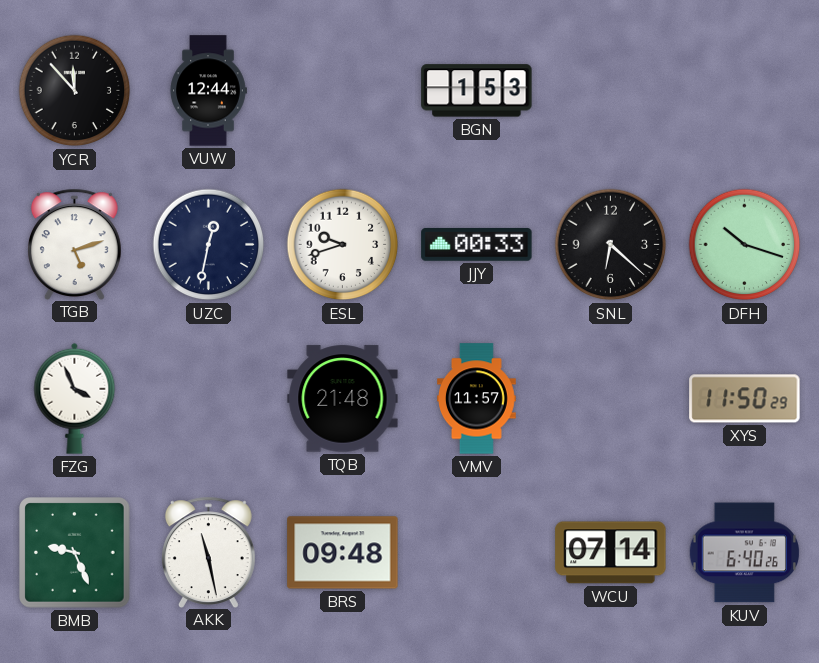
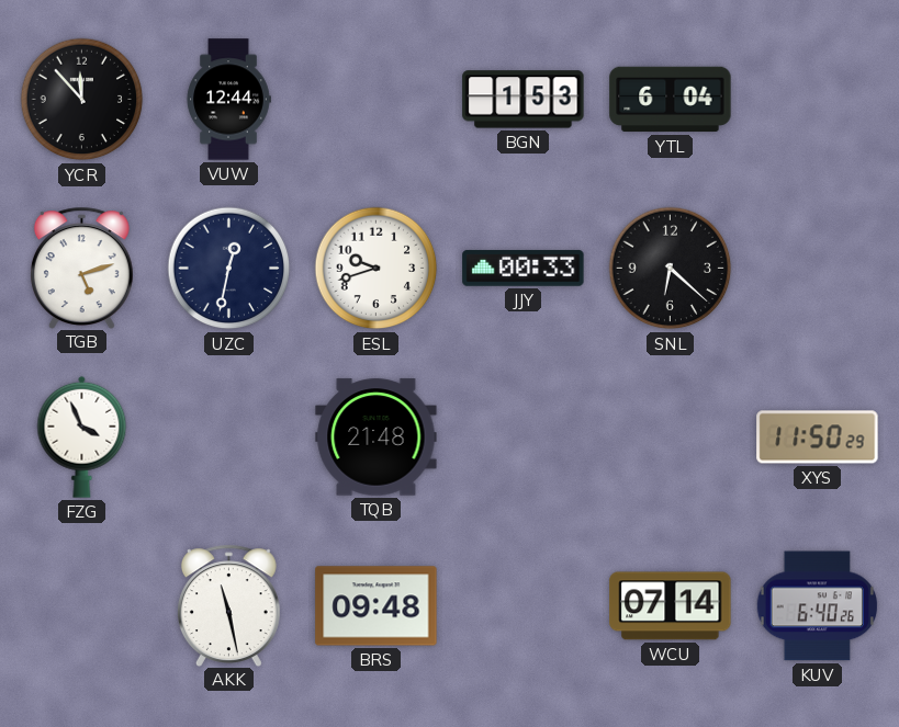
YTL: none -> 6:04
DFH: 10:18 -> none
VMV: 11:57 -> none
BMB: 9:26 -> none
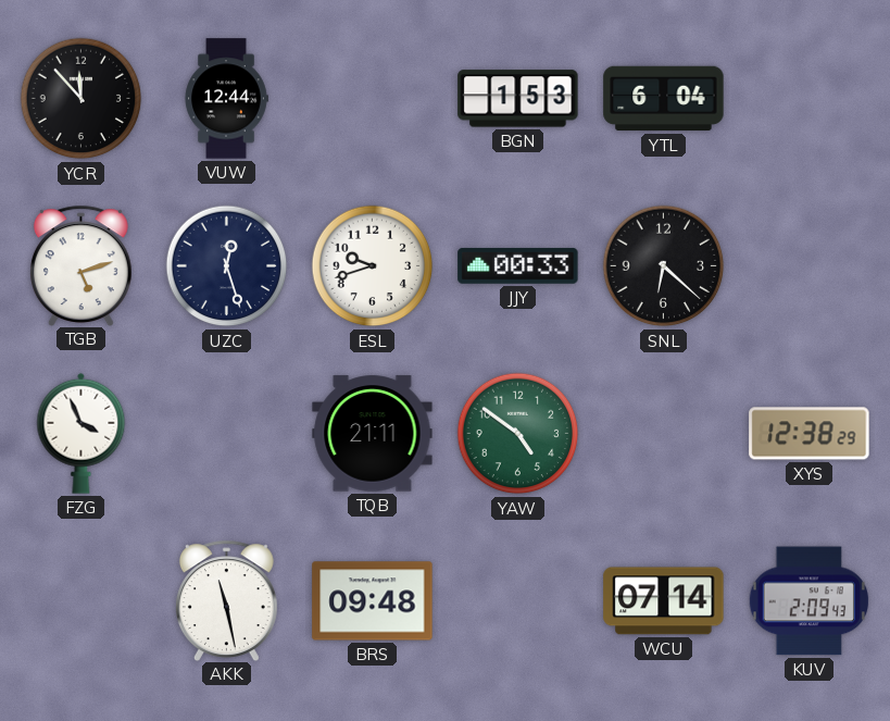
UZC: 12:32 -> 12:27
TQB: 21:48 -> 21:11
YAW: none -> 4:51
XYS: 11:50 -> 12:38
KUV: 6:40 -> 2:09
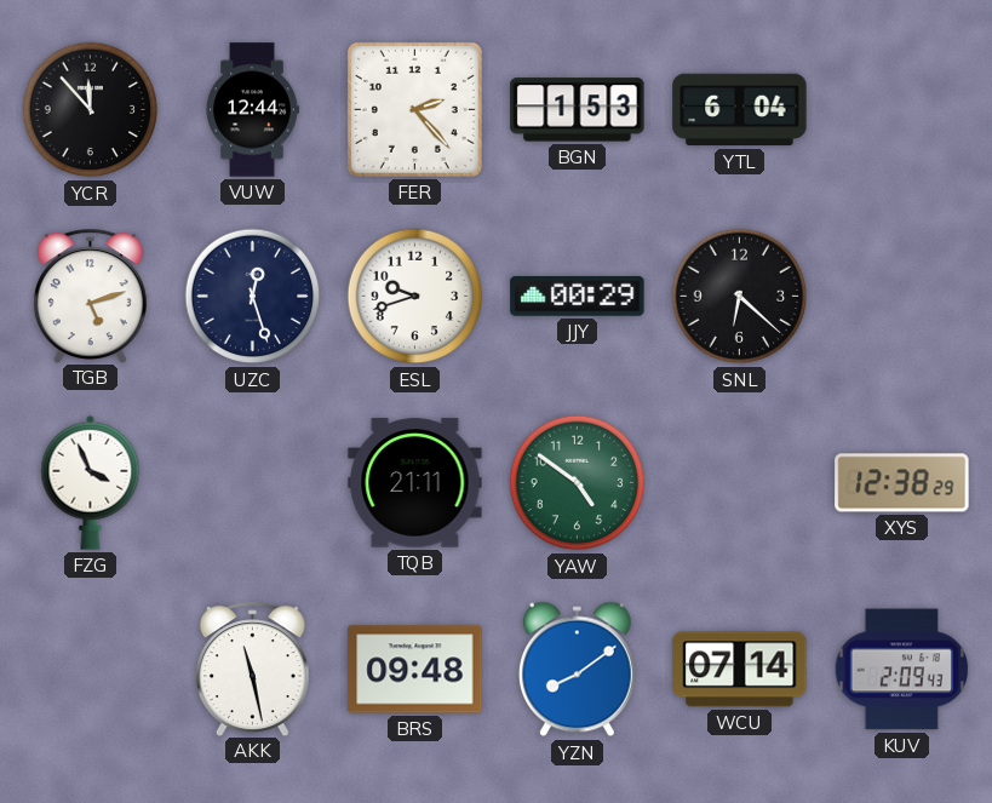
FER: none -> 2:23
JJY: 00:33 -> 00:29
YZN: none -> 8:09
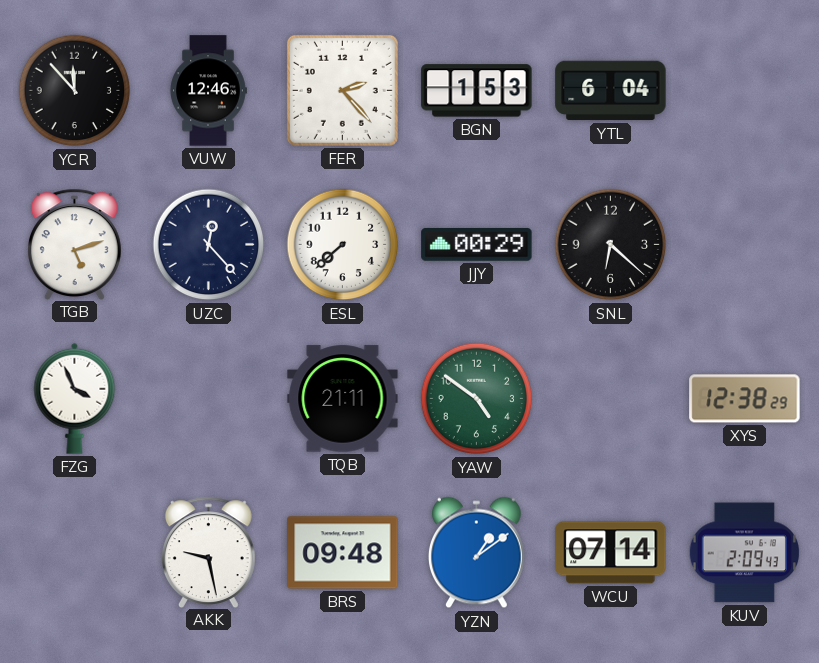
VUW: 12:44 -> 12:46
UZC: 12:27 -> 12:23
ESL: 9:42 -> 7:38
AKK: 11:28 -> 9:28
YZN: 8:09 -> 1:09
